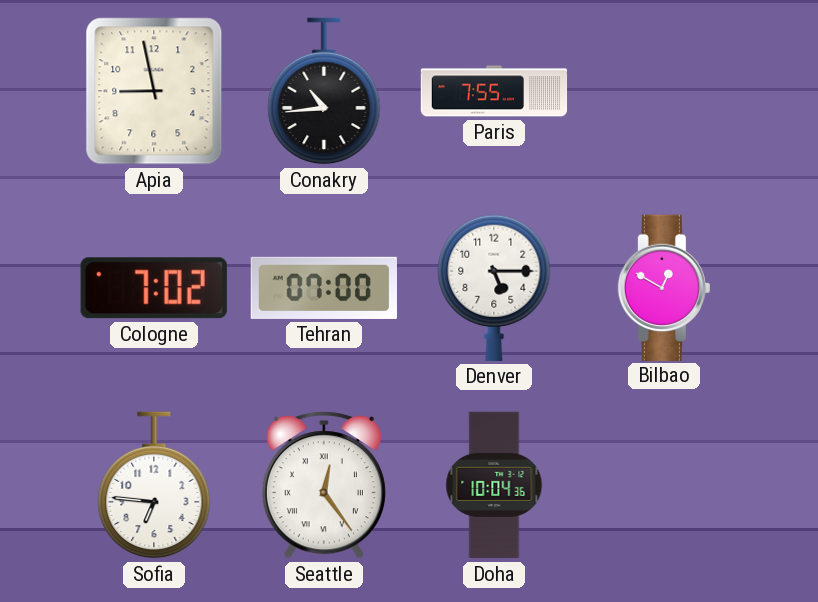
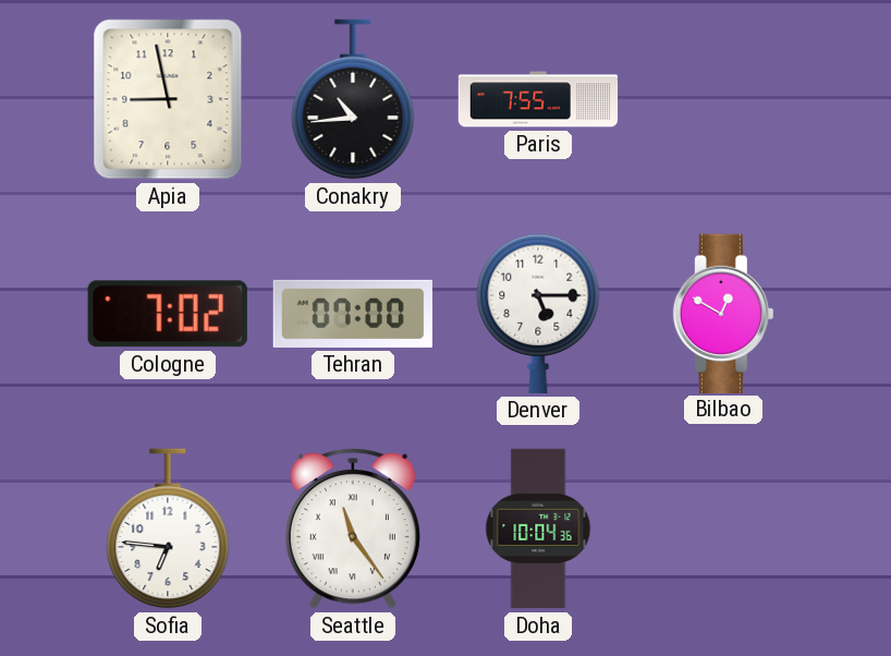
Seattle: 12:24 -> 11:24
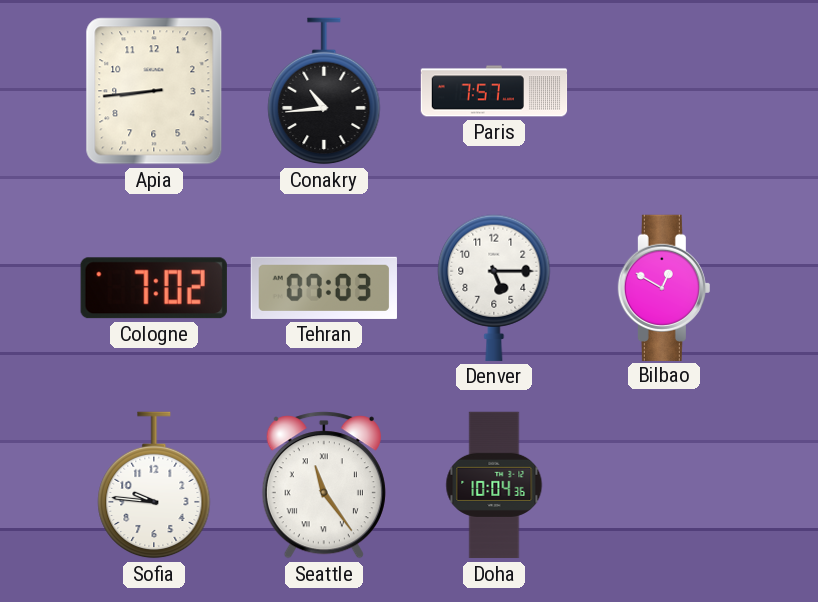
Apia: 8:58 -> 8:44
Paris: 7:55 -> 7:57
Tehran: 07:00 -> 07:03
Sofia: 6:46 -> 9:46
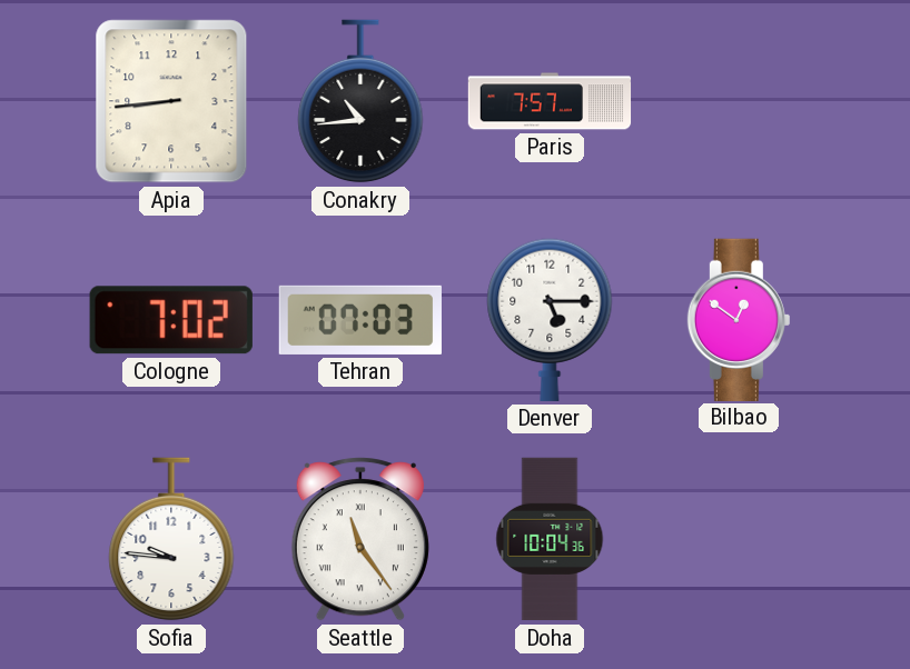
Bilbao: 12:50 -> 12:51
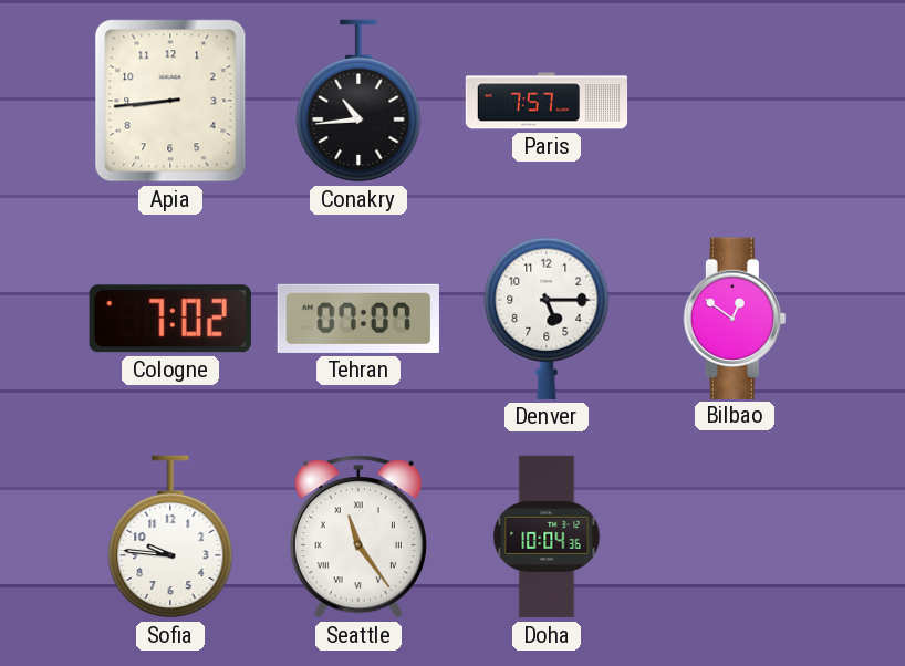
Tehran: 07:03 -> 07:07
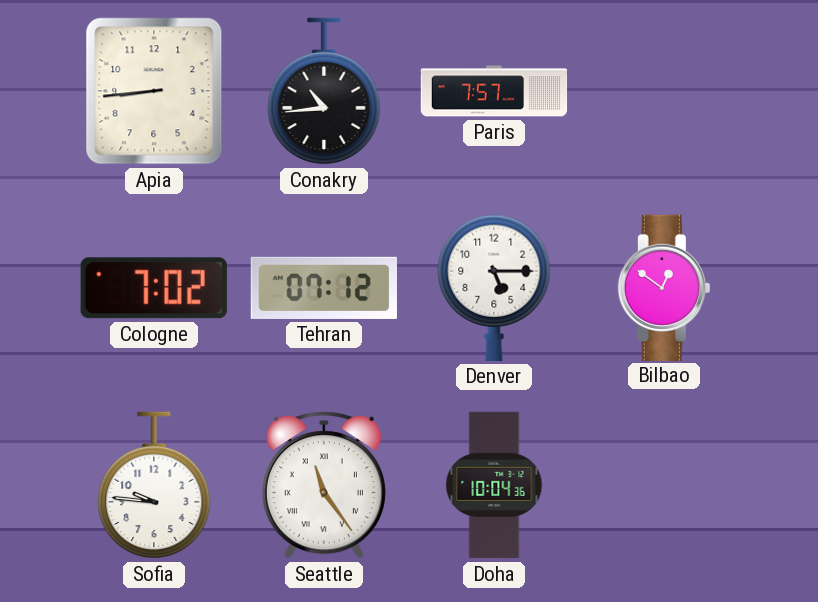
Tehran: 07:07 -> 07:12
